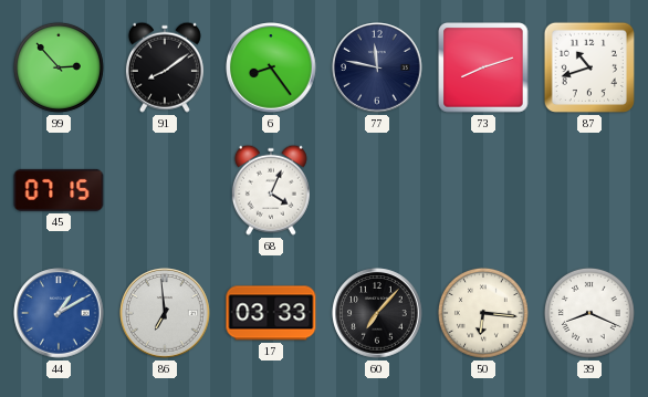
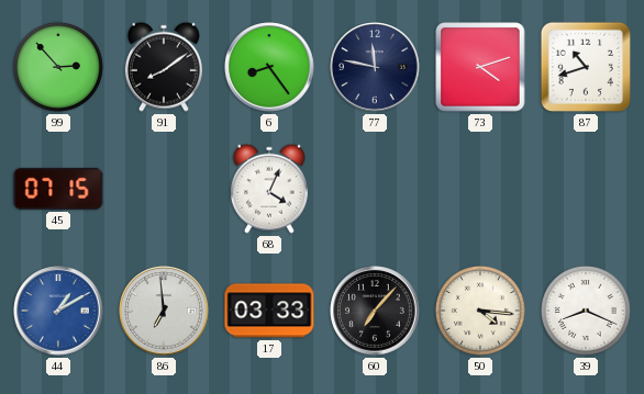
73: 8:12 -> 4:12
50: 6:16 -> 4:16
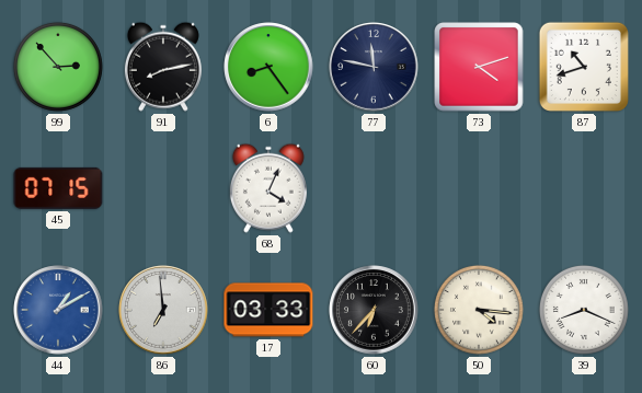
91: 8:09 -> 8:13
60: 7:07 -> 6:37
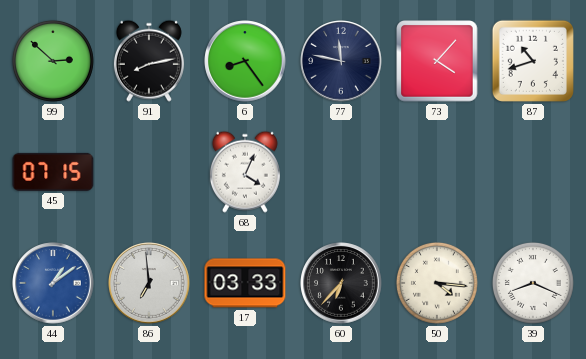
99: 2:53 -> 2:52
73: 4:12 -> 4:07
44: 1:10 -> 1:09
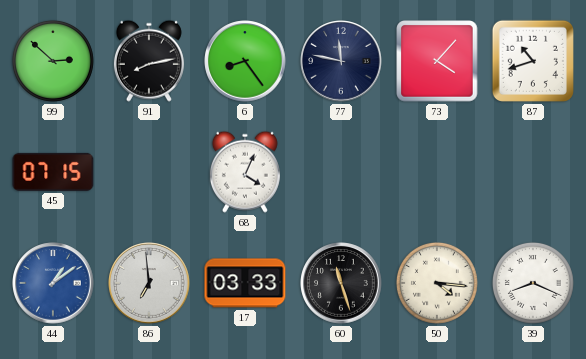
60: 6:37 -> 11:27
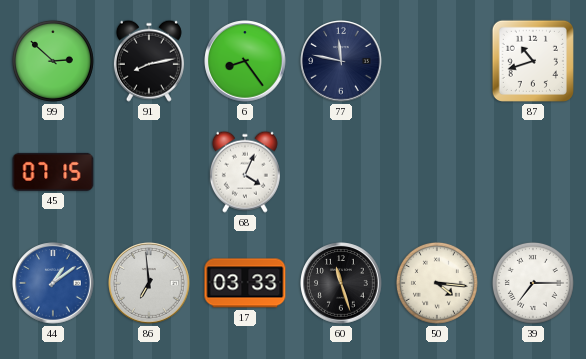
73: 4:07 -> none
39: 8:19 -> 7:15
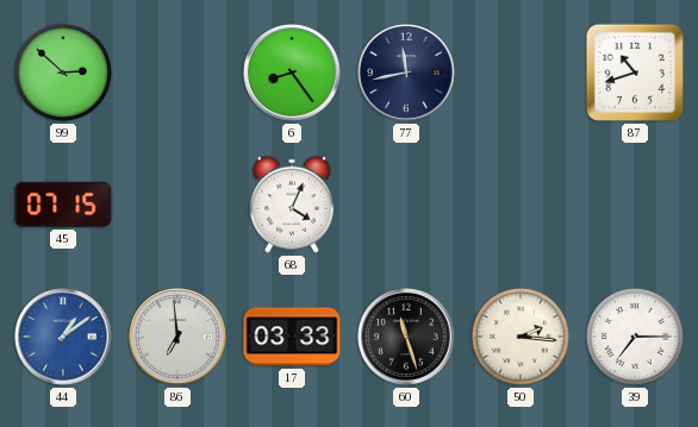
91: 8:13 -> none
77: 11:47 -> 11:43
50: 4:16 -> 2:16
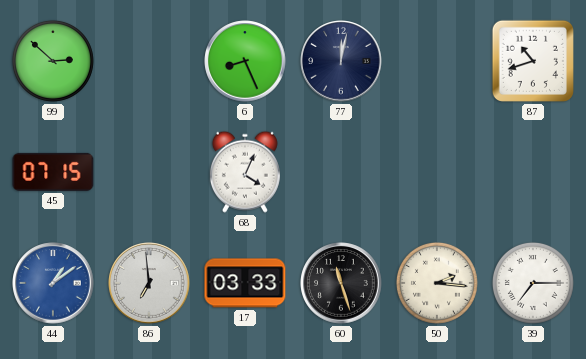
6: 8:24 -> 8:26
77: 11:43 -> 12:02
